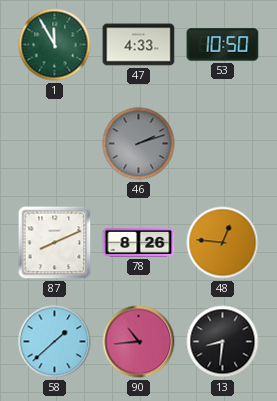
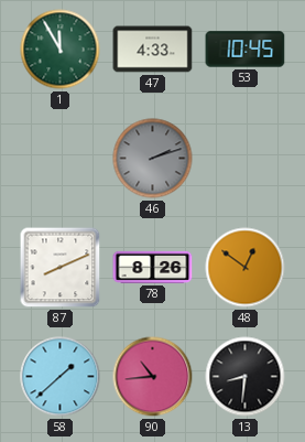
53: 10:50 -> 10:45
48: 12:46 -> 12:51
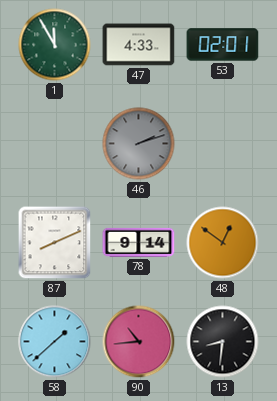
53: 10:45 -> 02:01
78: 8:26 -> 9:14
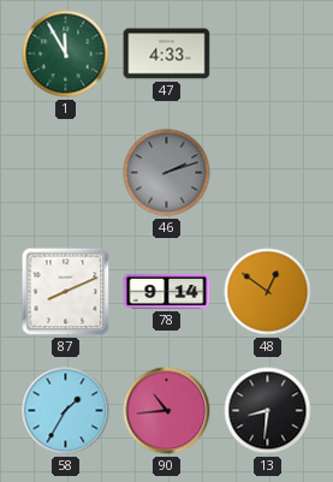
53: 02:01 -> none
58: 1:38 -> 1:35
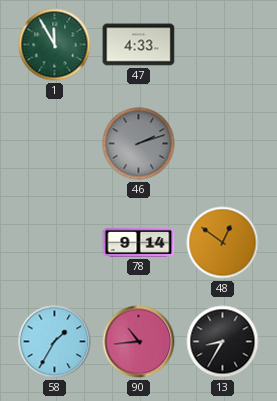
87: 8:11 -> none
13: 8:31 -> 8:35
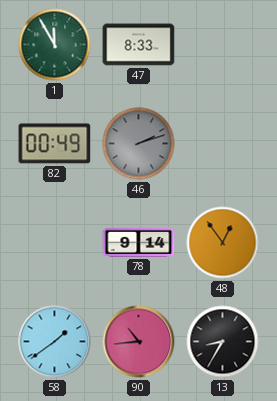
47: 4:33 -> 8:33
82: none -> 00:49
48: 12:51 -> 12:54
58: 1:35 -> 1:39
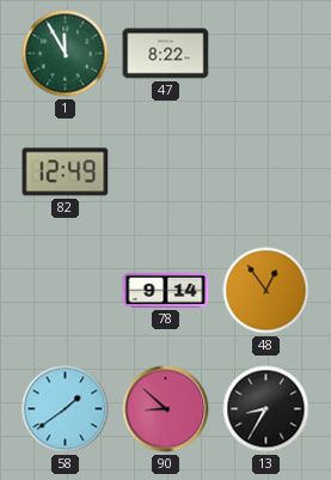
47: 8:33 -> 8:22
82: 00:49 -> 12:49
46: 2:12 -> none
90: 10:44 -> 8:52
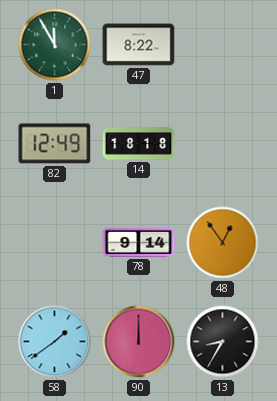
14: none -> 18:18
90: 8:52 -> 12:00
